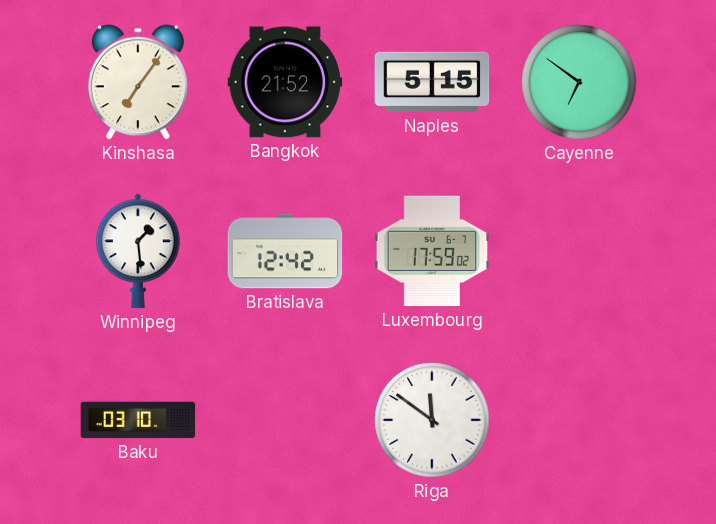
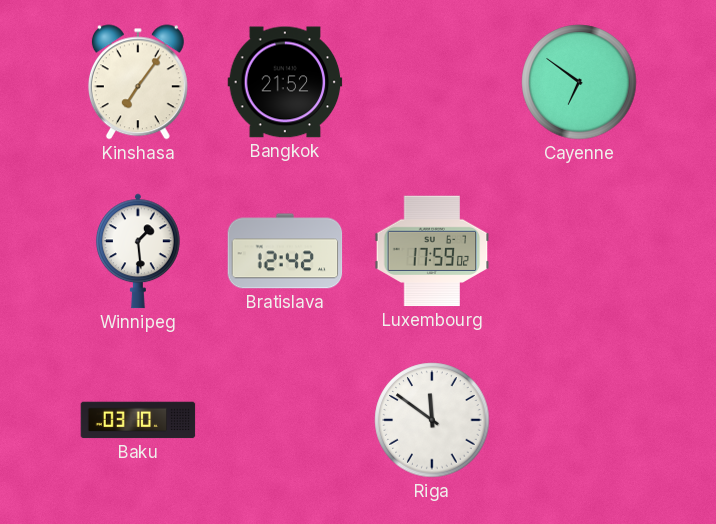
Naples: 5:15 -> none
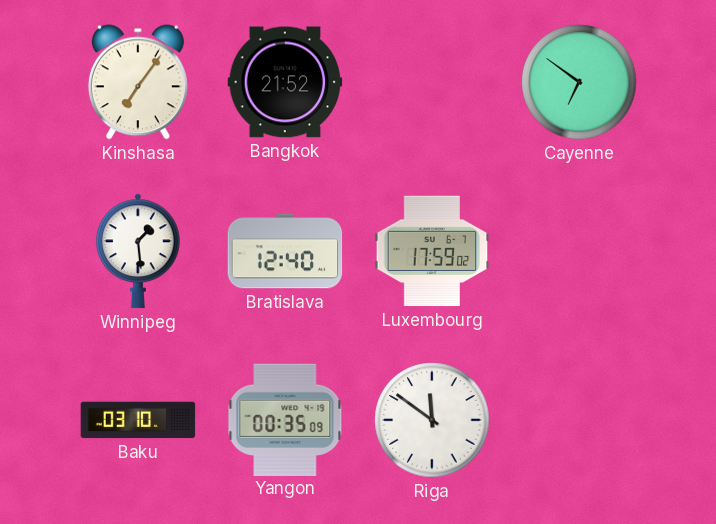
Bratislava: 12:42 -> 12:40
Yangon: none -> 00:35
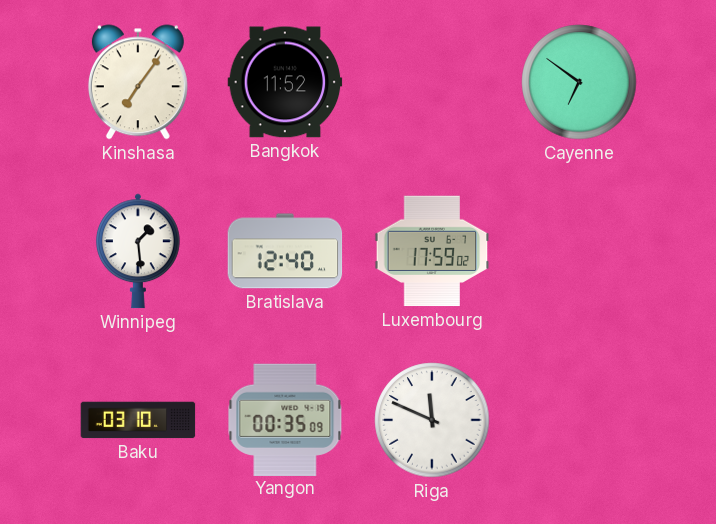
Bangkok: 21:52 -> 11:52
Riga: 11:51 -> 11:49
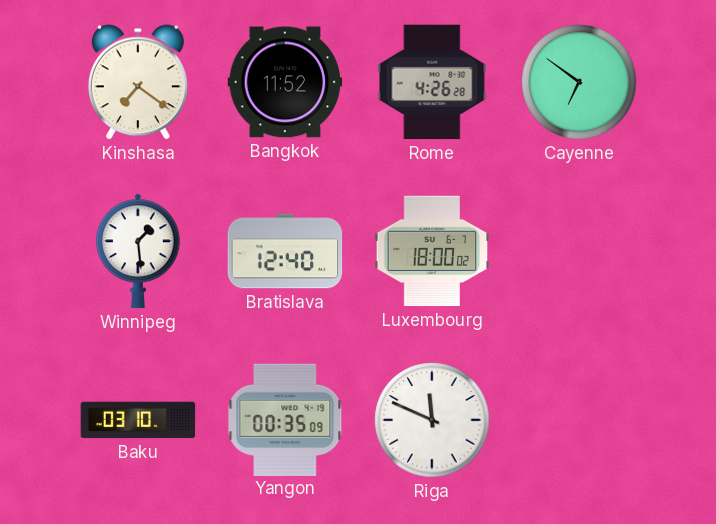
Kinshasa: 7:06 -> 7:21
Rome: none -> 4:26
Luxembourg: 17:59 -> 18:00
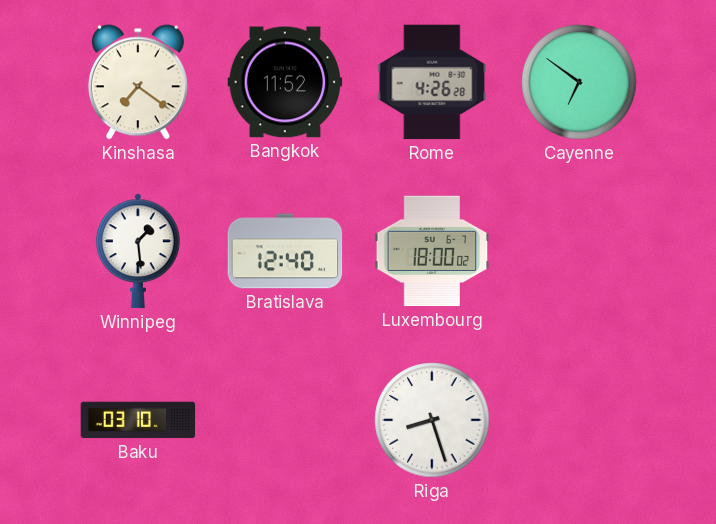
Yangon: 00:35 -> none
Riga: 11:49 -> 8:27
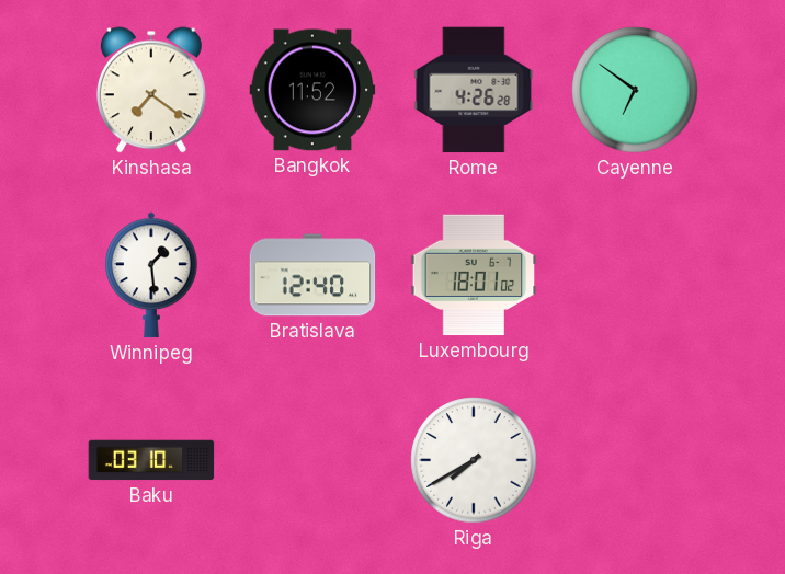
Luxembourg: 18:00 -> 18:01
Riga: 8:27 -> 7:40
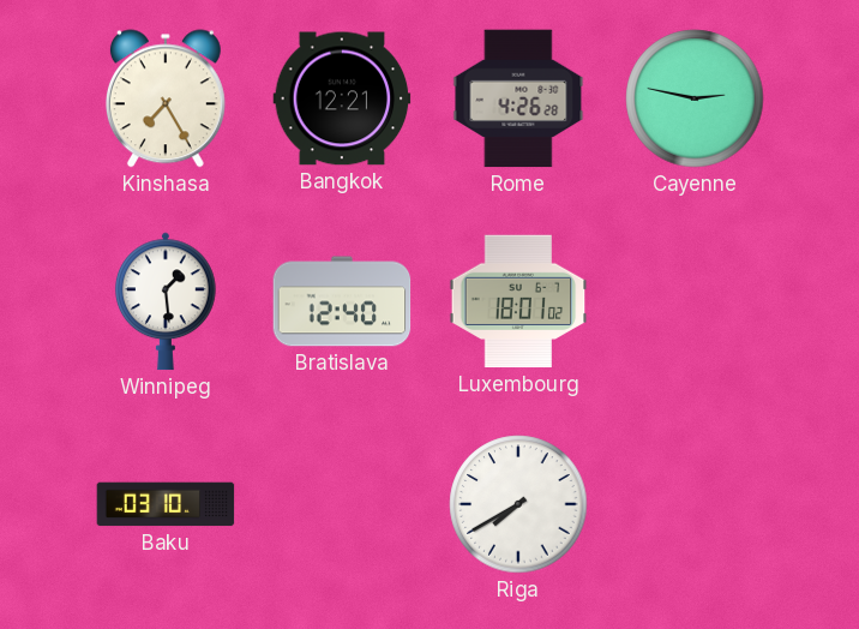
Kinshasa: 7:21 -> 7:25
Bangkok: 11:52 -> 12:21
Cayenne: 6:51 -> 2:47
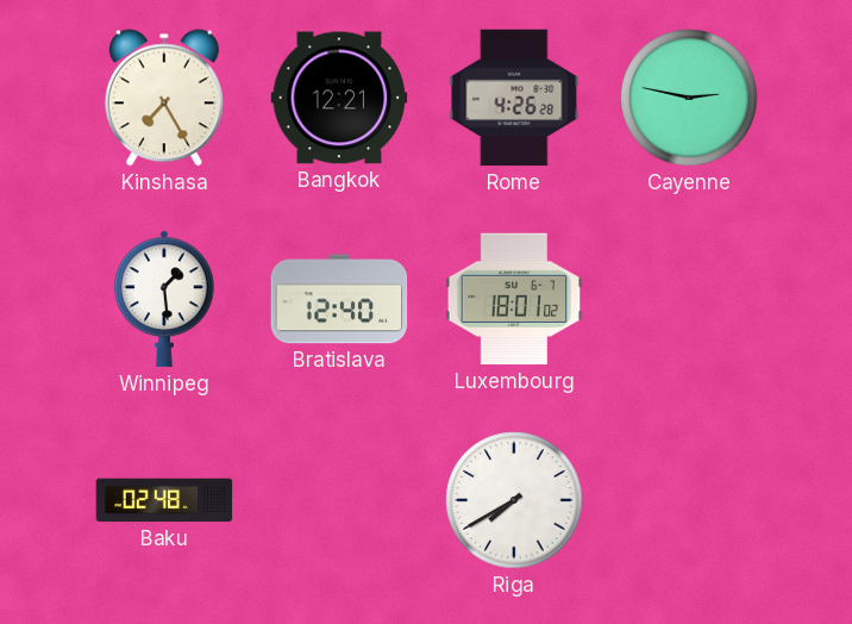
Baku: 03:10 -> 02:48
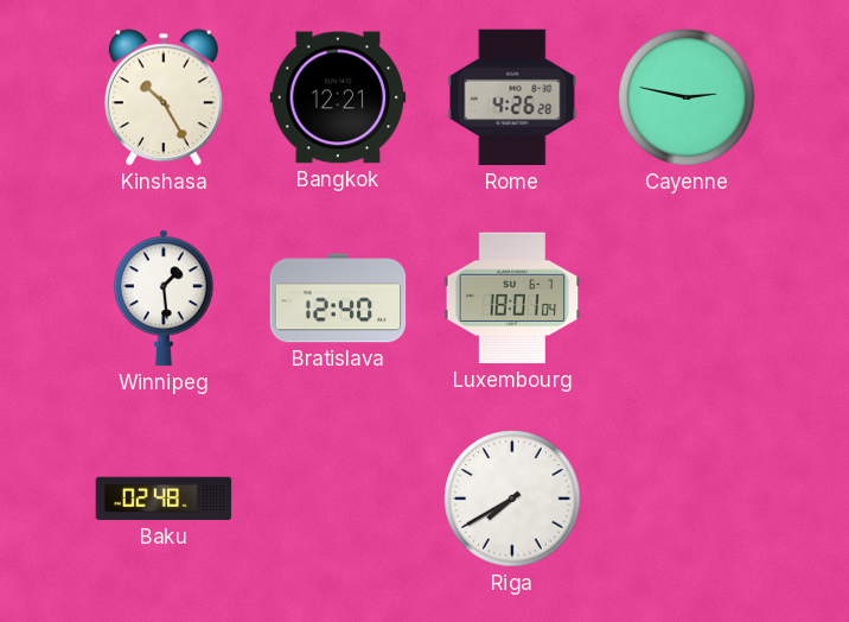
Kinshasa: 7:25 -> 10:25
Luxembourg: 18:01:02 -> 18:01:04
